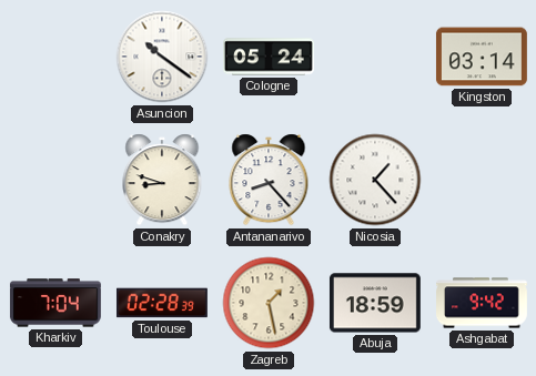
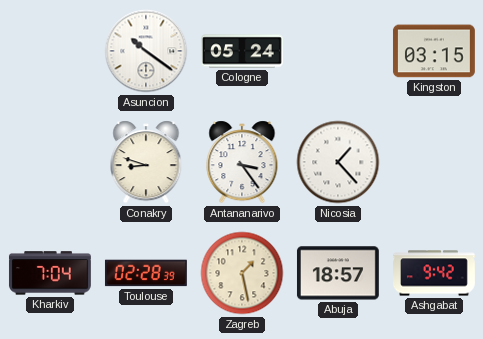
Kingston: 03:14 -> 03:15
Antananarivo: 8:23 -> 3:24
Abuja: 18:59 -> 18:57
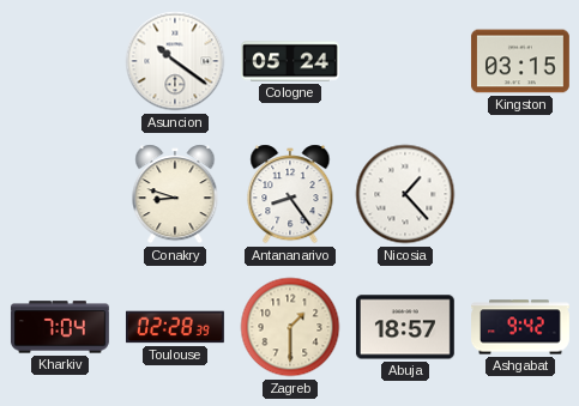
Antananarivo: 3:24 -> 8:24
Zagreb: 1:28 -> 1:30
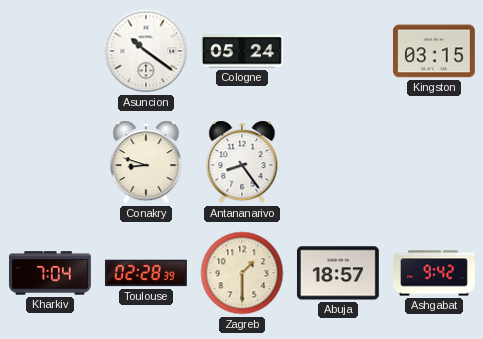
Nicosia: 1:23 -> none
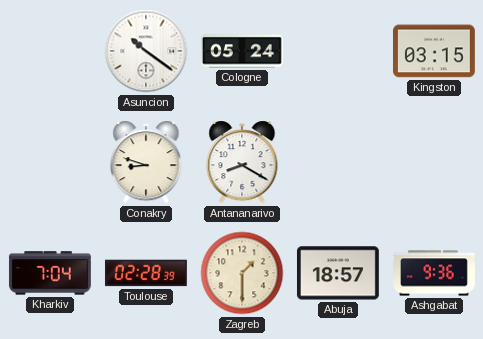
Antananarivo: 8:24 -> 8:20
Ashgabat: 9:42 -> 9:36
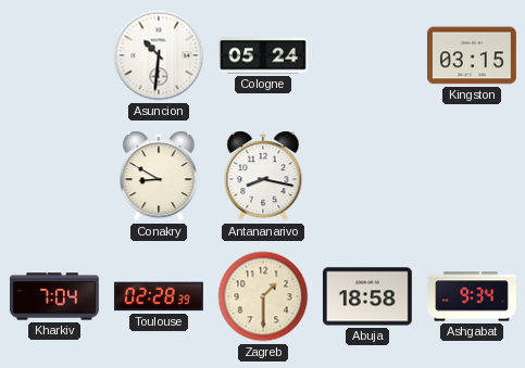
Asuncion: 10:21 -> 10:31
Conakry: 8:48 -> 8:50
Antananarivo: 8:20 -> 8:17
Abuja: 18:57 -> 18:58
Ashgabat: 9:36 -> 9:34
